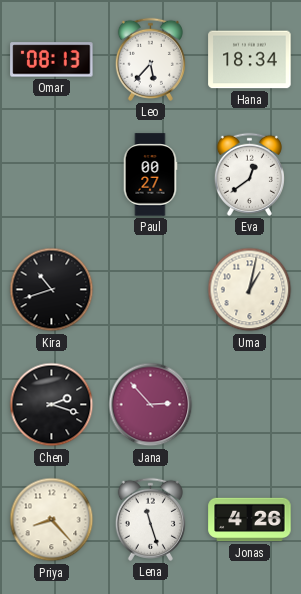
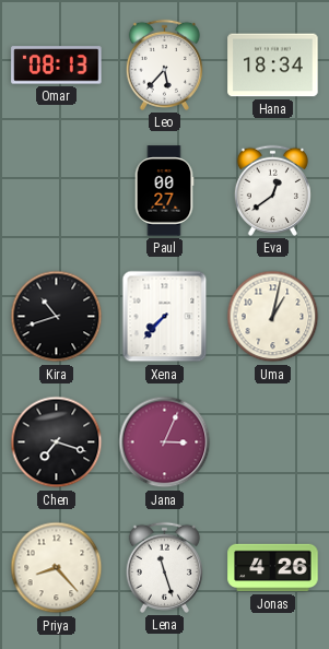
Xena: none -> 7:37
Chen: 2:18 -> 7:18
Jana: 2:53 -> 3:04
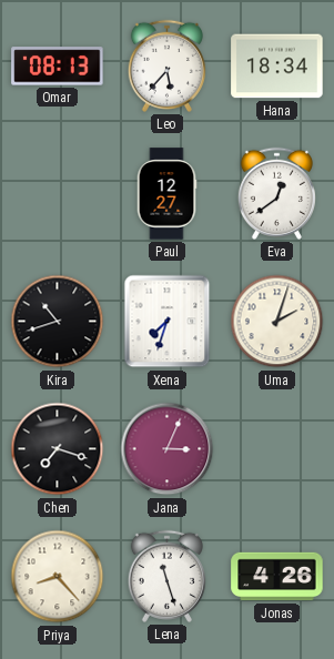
Paul: 00:27 -> 12:27
Xena: 7:37 -> 7:33
Uma: 1:02 -> 2:03
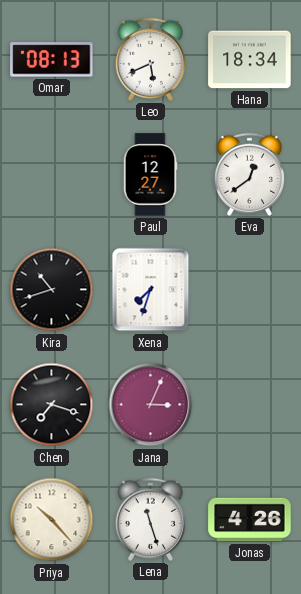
Leo: 5:37 -> 5:41
Uma: 2:03 -> none
Priya: 8:23 -> 10:23
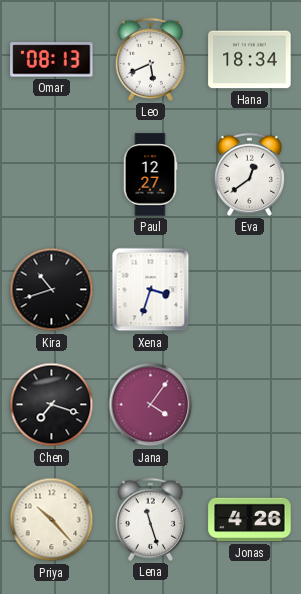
Xena: 7:33 -> 3:33
Jana: 3:04 -> 4:06
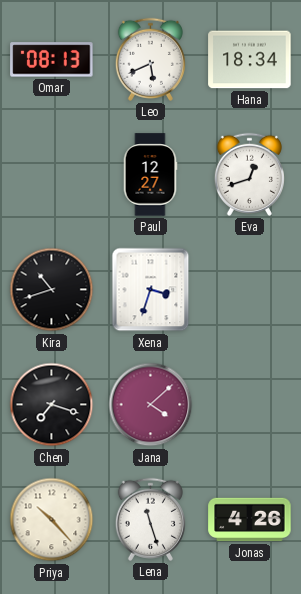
Eva: 12:39 -> 12:42
Jana: 4:06 -> 4:08
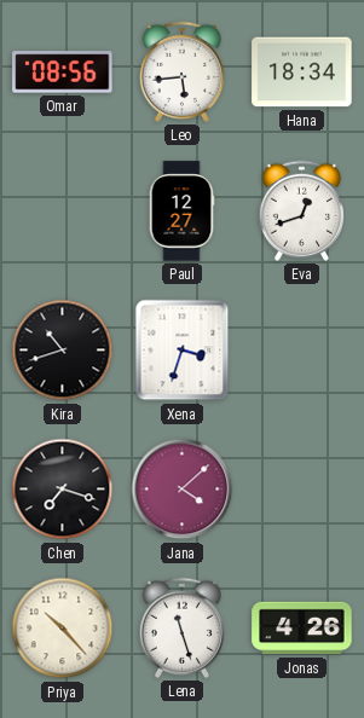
Omar: 08:13 -> 08:56
Leo: 5:41 -> 5:44
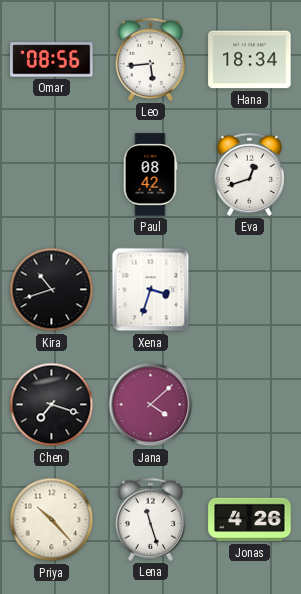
Paul: 12:27 -> 08:42
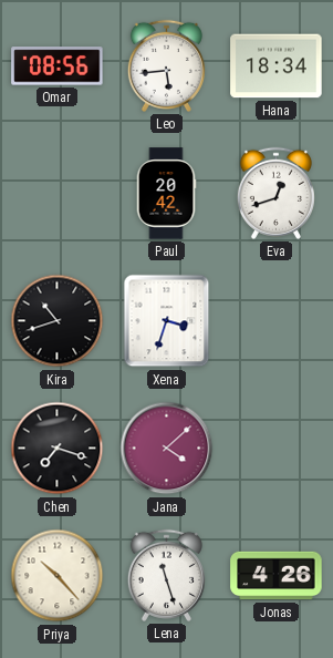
Paul: 08:42 -> 20:42
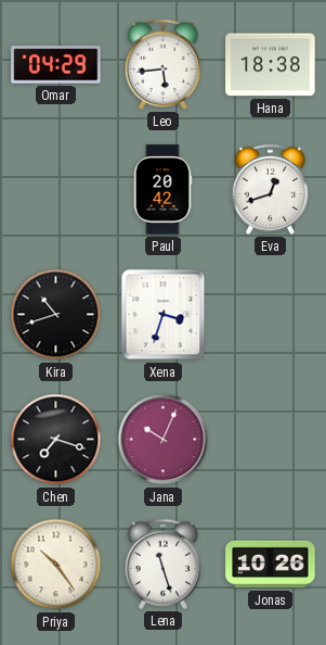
Omar: 08:56 -> 04:29
Hana: 18:34 -> 18:38
Jana: 4:08 -> 10:04
Priya: 10:23 -> 10:24
Jonas: 4:26 -> 10:26
